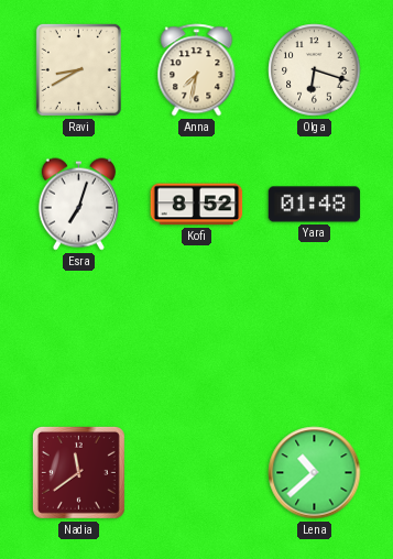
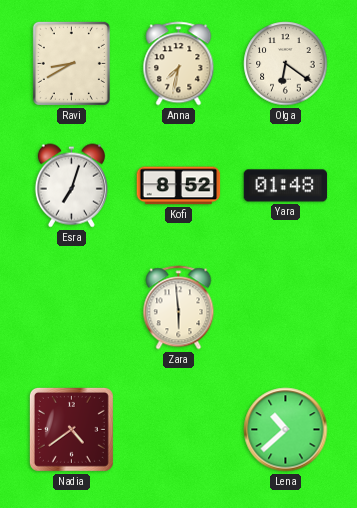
Olga: 6:18 -> 6:21
Zara: none -> 5:59
Nadia: 11:39 -> 4:39
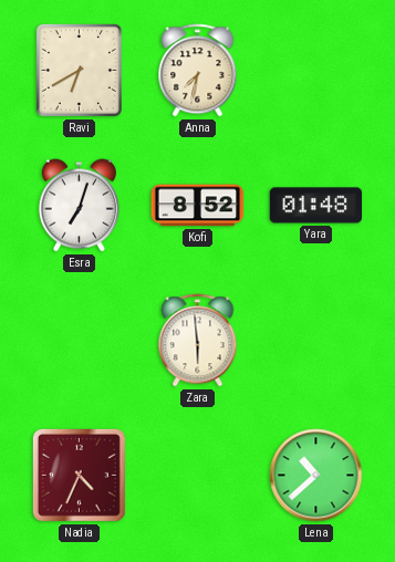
Ravi: 8:40 -> 6:40
Olga: 6:21 -> none
Nadia: 4:39 -> 4:34
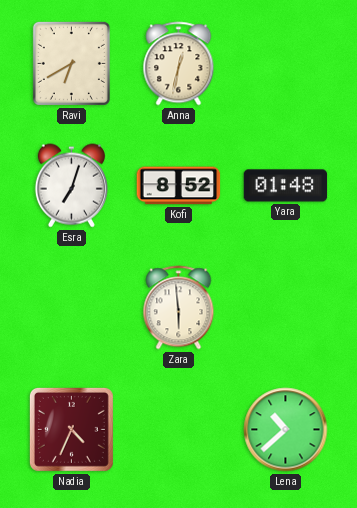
Anna: 7:32 -> 12:32
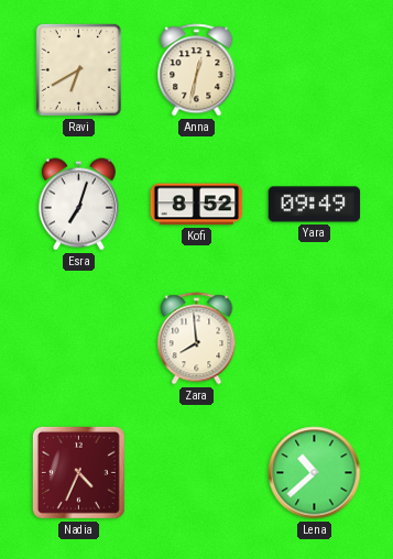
Yara: 01:48 -> 09:49
Zara: 5:59 -> 7:59
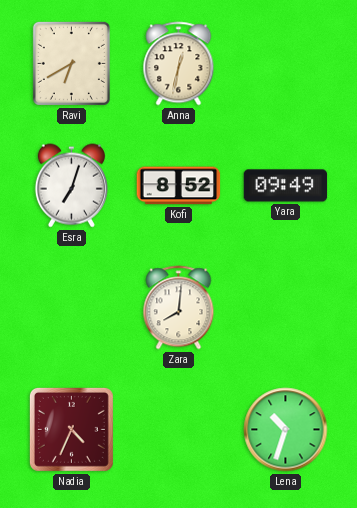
Zara: 7:59 -> 8:01
Lena: 10:38 -> 10:33
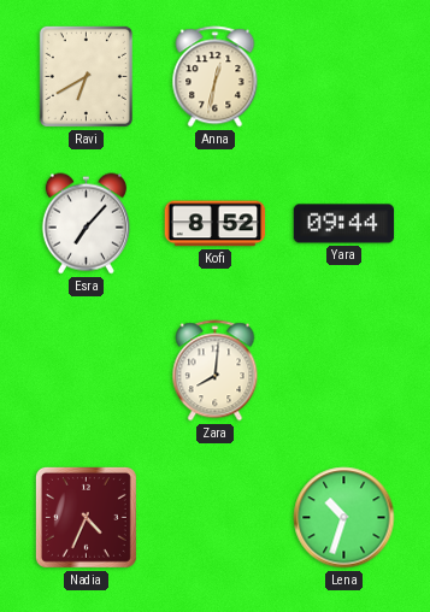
Esra: 7:03 -> 7:07
Yara: 09:49 -> 09:44
